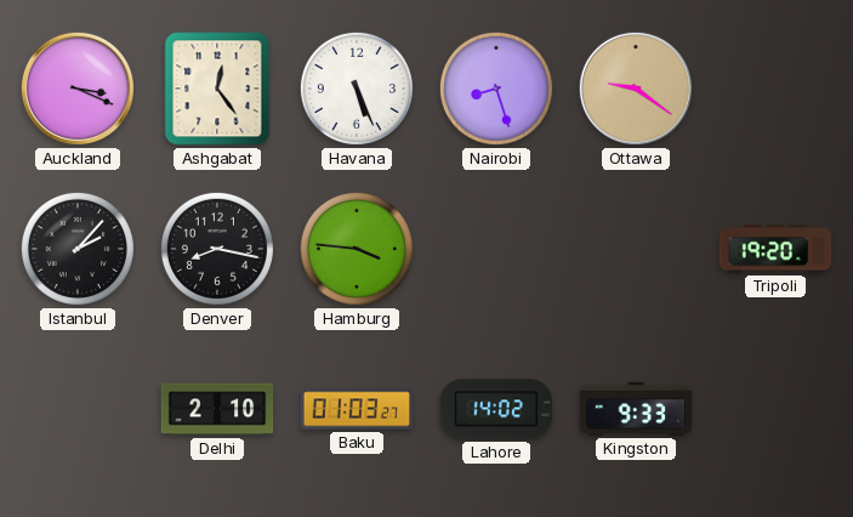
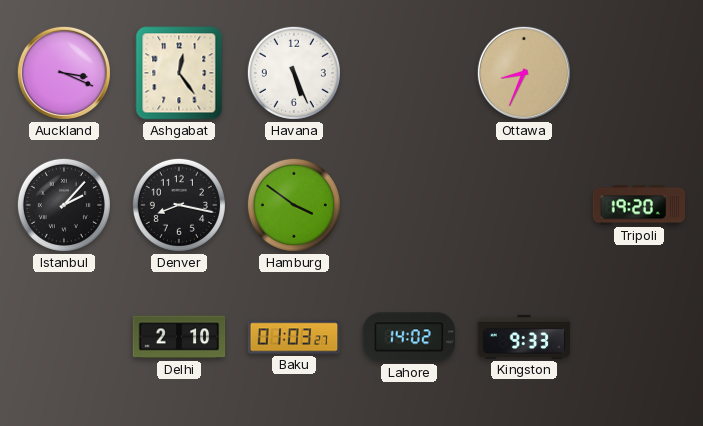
Nairobi: 8:27 -> none
Ottawa: 9:21 -> 8:34
Hamburg: 3:46 -> 3:51
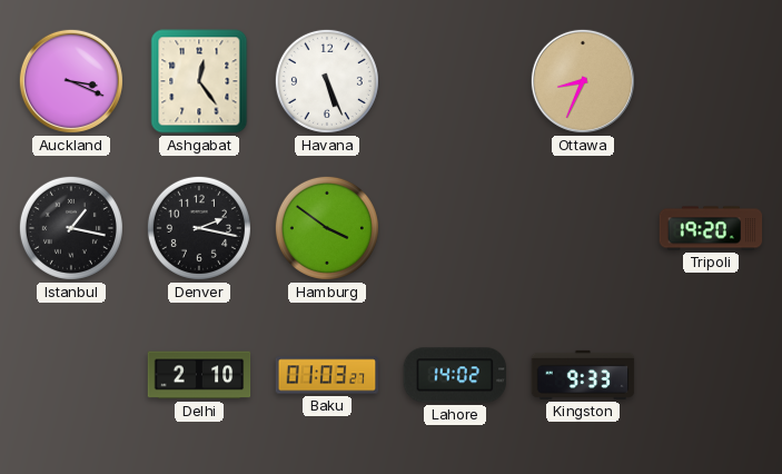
Istanbul: 2:07 -> 1:17
Denver: 8:17 -> 2:17
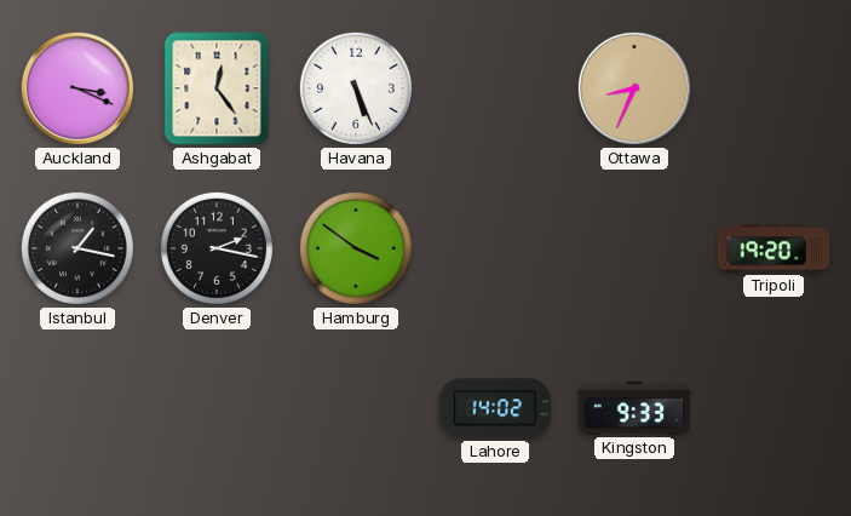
Delhi: 2:10 -> none
Baku: 01:03 -> none
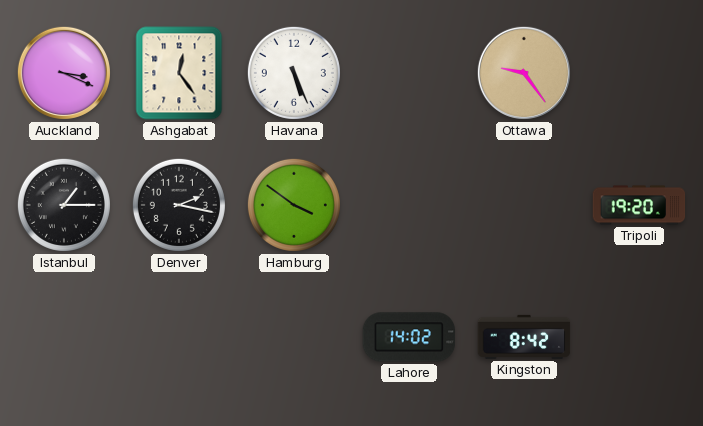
Ottawa: 8:34 -> 9:24
Istanbul: 1:17 -> 1:15
Kingston: 9:33 -> 8:42
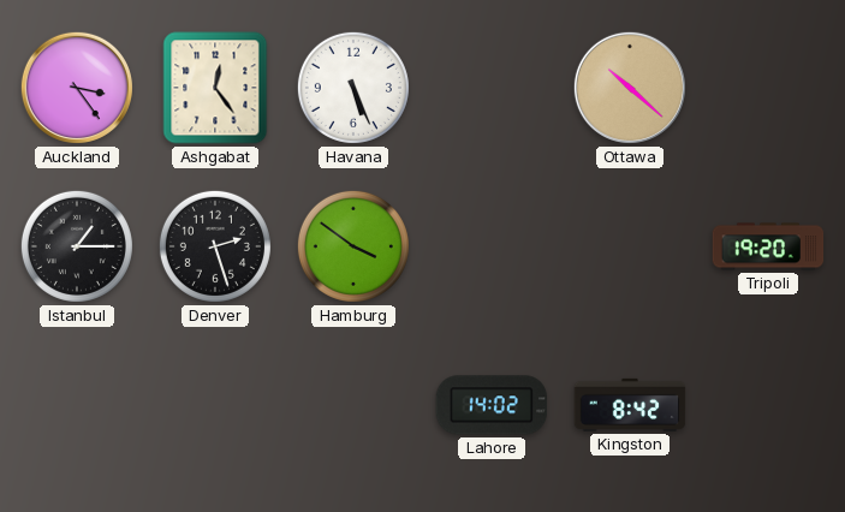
Auckland: 3:19 -> 3:24
Ottawa: 9:24 -> 10:22
Denver: 2:17 -> 2:27
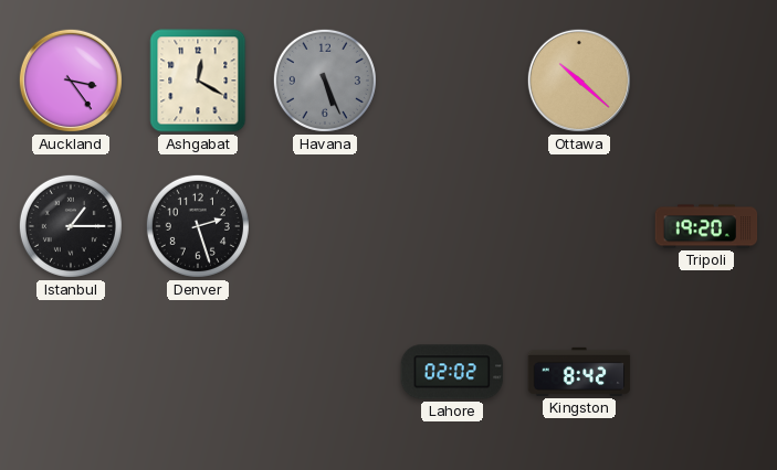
Ashgabat: 12:24 -> 12:20
Havana dial: white -> grey
Hamburg: 3:51 -> none
Lahore: 14:02 -> 02:02
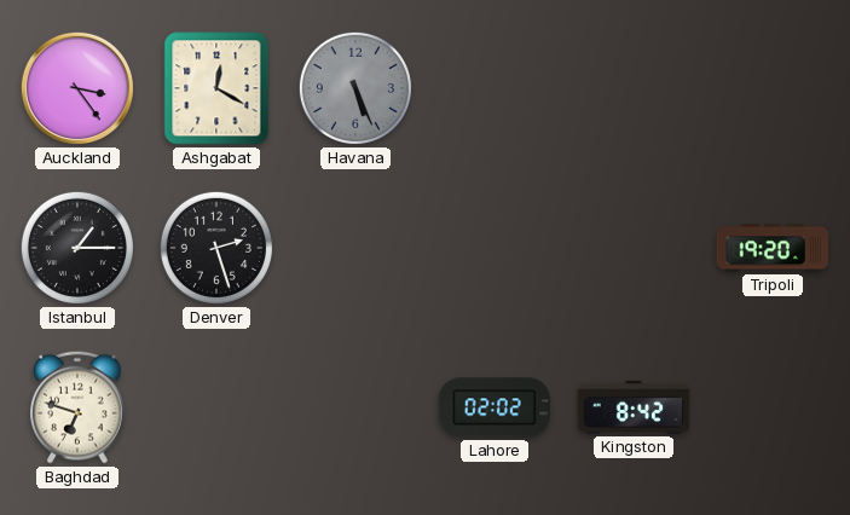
Ottawa: 10:22 -> none
Baghdad: none -> 6:48
